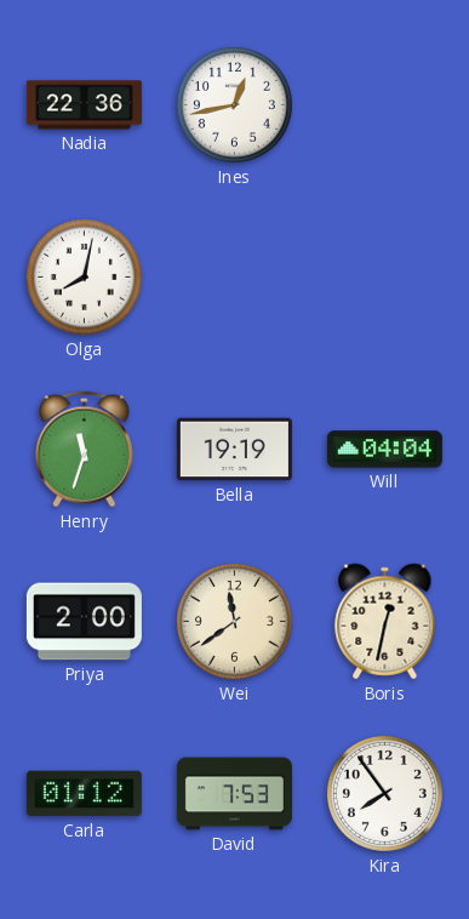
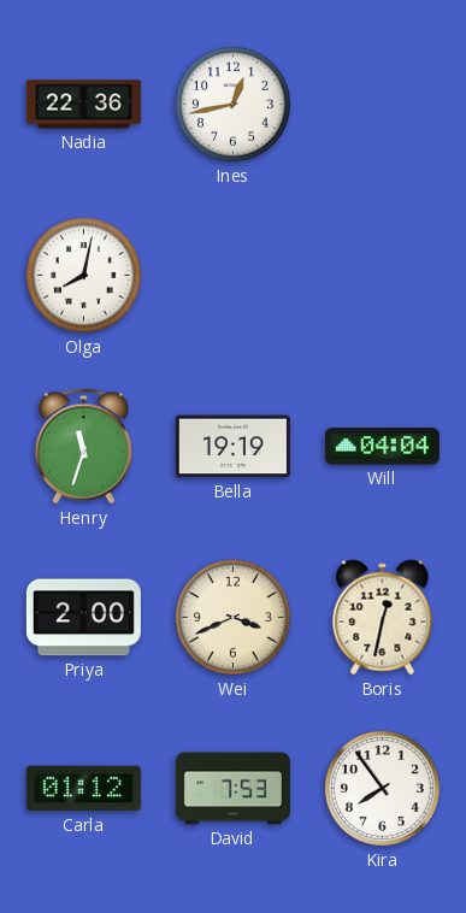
Wei: 11:39 -> 3:41
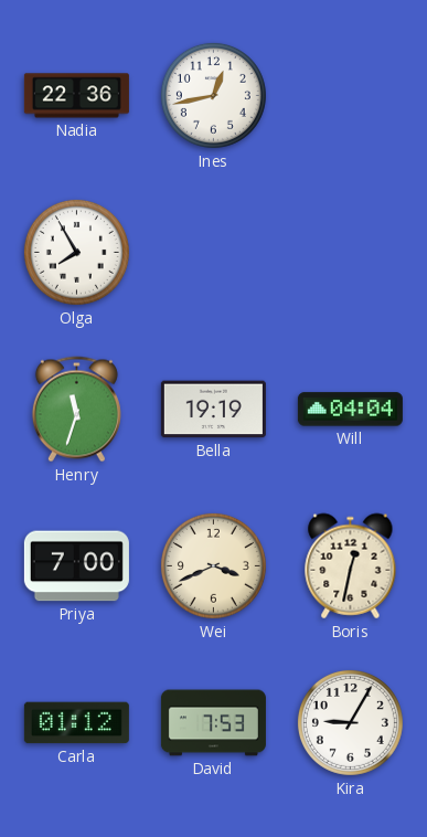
Olga: 8:02 -> 7:55
Priya: 2:00 -> 7:00
Kira: 7:54 -> 9:05
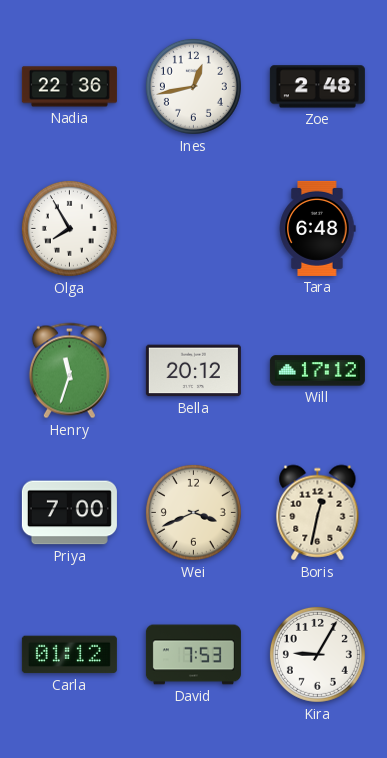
Zoe: none -> 2:48
Tara: none -> 6:48
Bella: 19:19 -> 20:12
Will: 04:04 -> 17:12
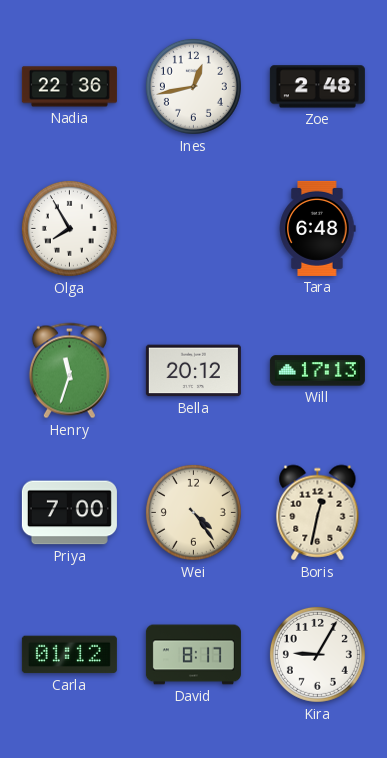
Will: 17:12 -> 17:13
Wei: 3:41 -> 4:24
David: 7:53 -> 8:17
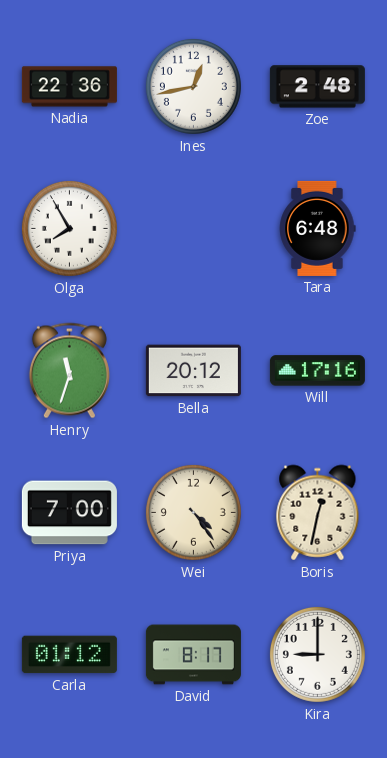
Will: 17:13 -> 17:16
Kira: 9:05 -> 9:00
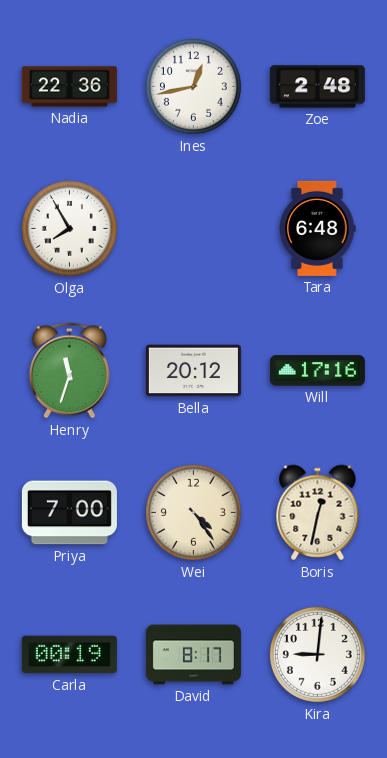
Carla: 01:12 -> 00:19
Kira: 9:00 -> 9:01
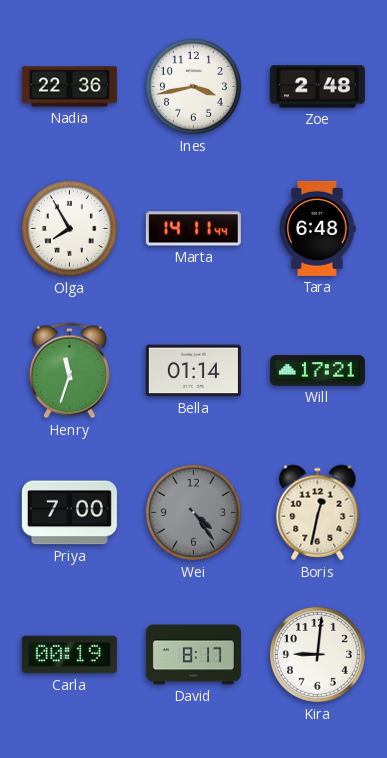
Ines: 12:43 -> 3:43
Marta: none -> 14:11
Bella: 20:12 -> 01:14
Will: 17:16 -> 17:21
Wei dial: cream -> grey
